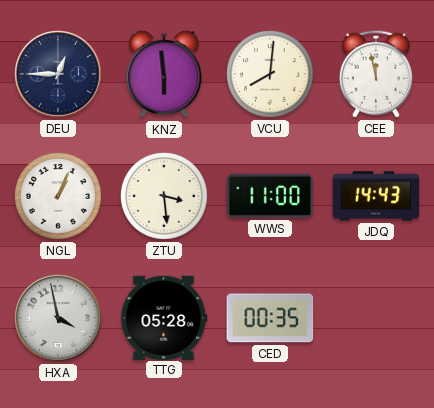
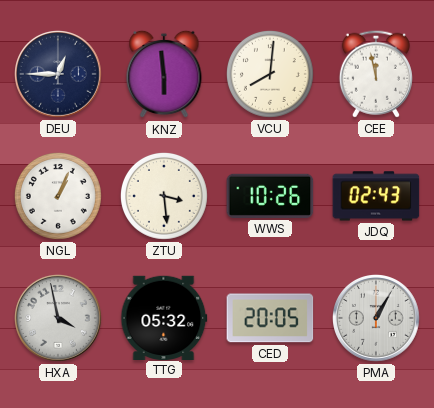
WWS: 11:00 -> 10:26
JDQ: 14:43 -> 02:43
TTG: 05:28 -> 05:32
CED: 00:35 -> 20:05
PMA: none -> 1:05
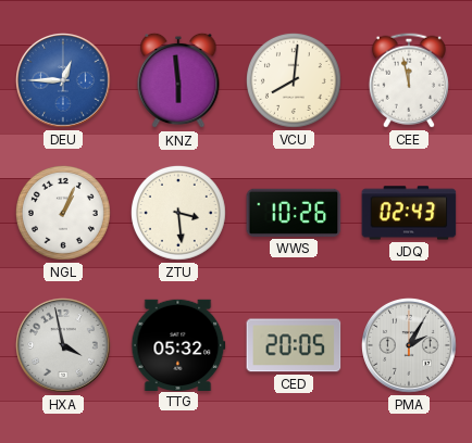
DEU dial: navy -> blue
PMA: 1:05 -> 2:05
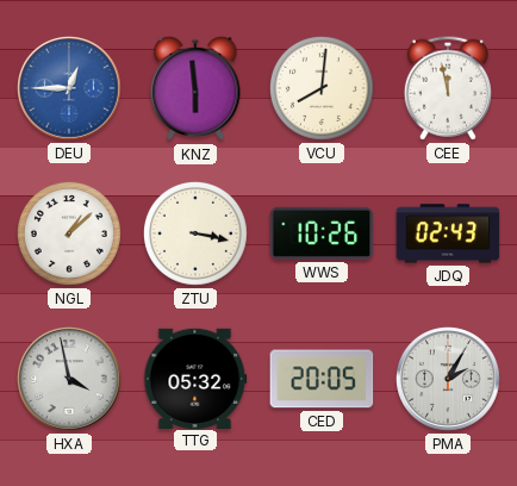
NGL: 1:04 -> 1:08
ZTU: 3:29 -> 3:17
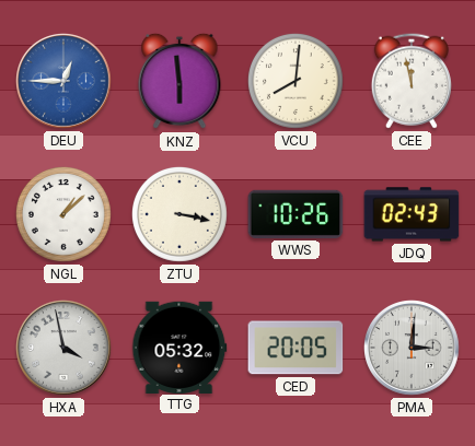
PMA: 2:05 -> 3:01
